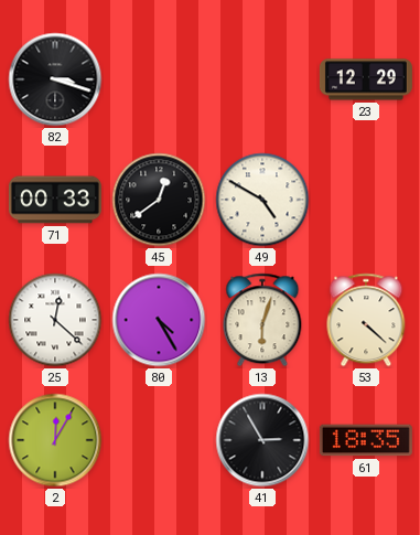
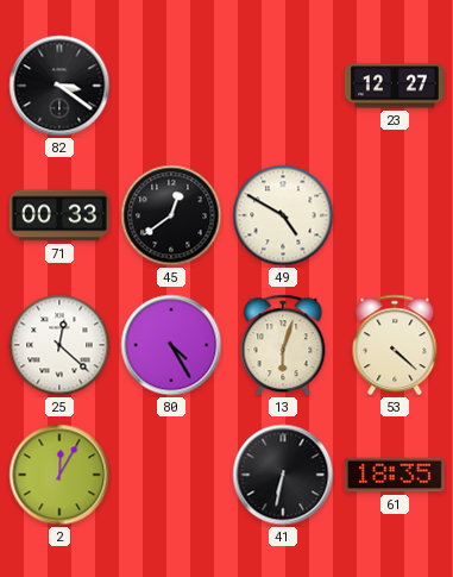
82: 3:18 -> 3:21
23: 12:29 -> 12:27
41: 2:55 -> 6:32
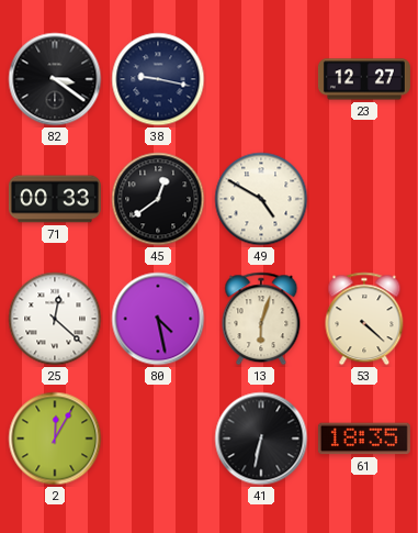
38: none -> 9:17
80: 4:25 -> 4:28
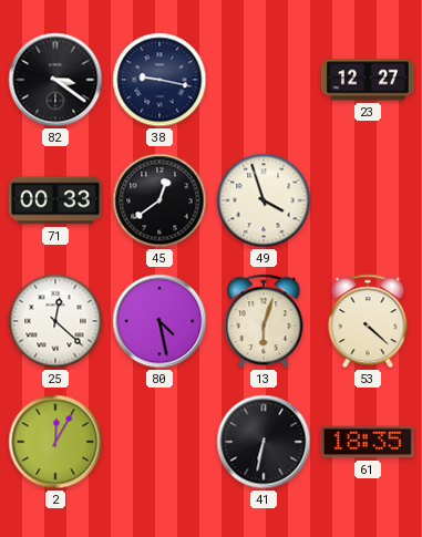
49: 4:50 -> 3:57
